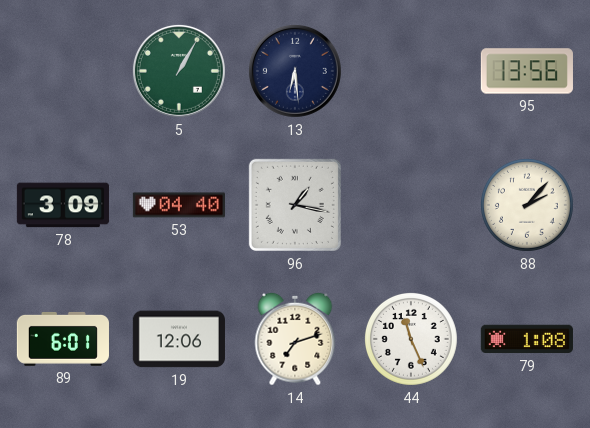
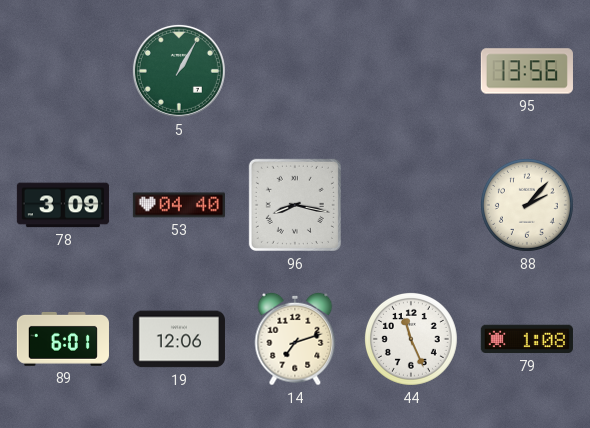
13: 6:29 -> none
96: 1:17 -> 8:17
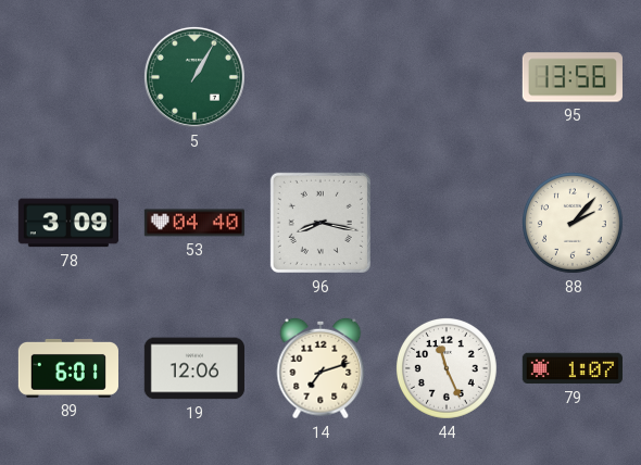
79: 1:08 -> 1:07
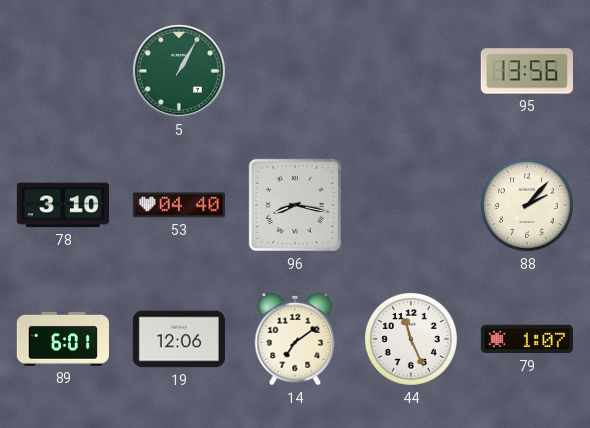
78: 3:09 -> 3:10
14: 7:12 -> 7:09
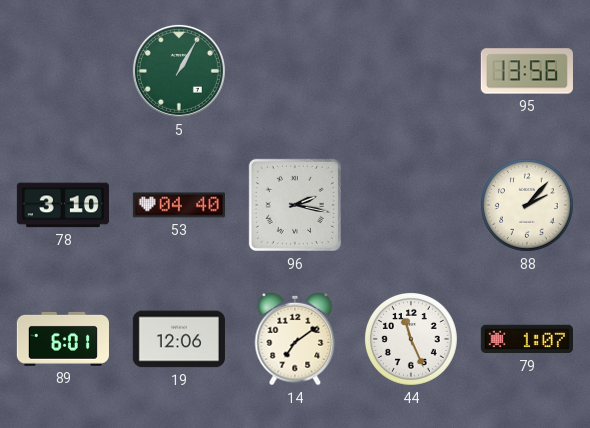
96: 8:17 -> 2:17
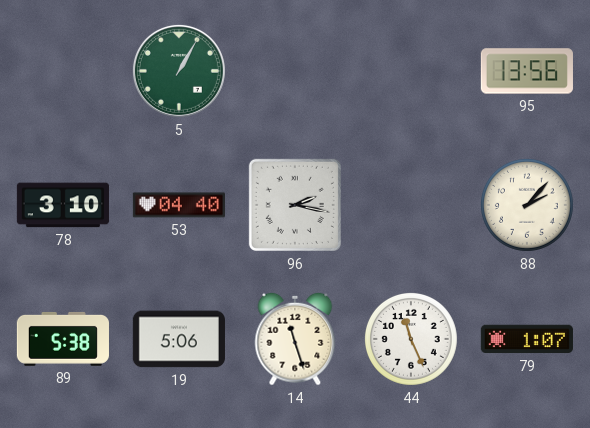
89: 6:01 -> 5:38
19: 12:06 -> 5:06
14: 7:09 -> 11:27
